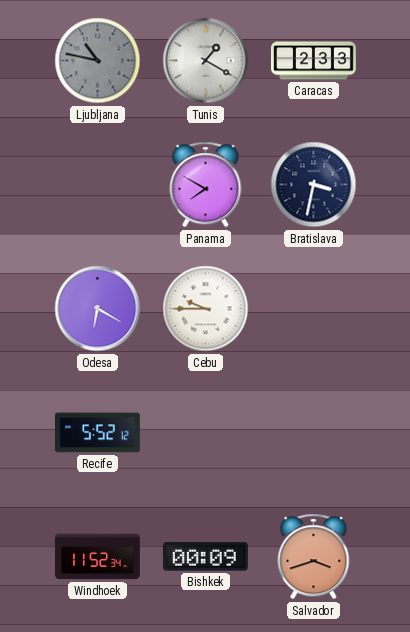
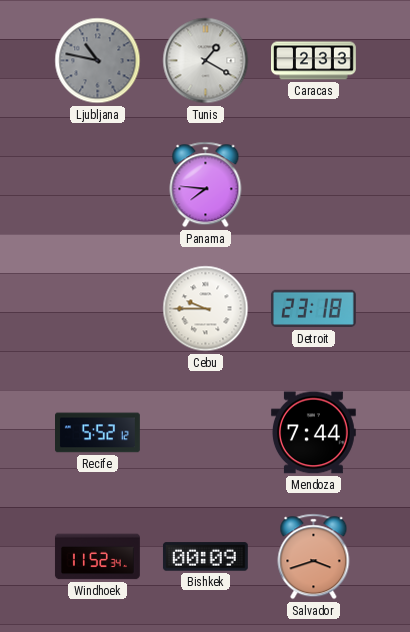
Panama: 7:50 -> 7:46
Bratislava: 3:32 -> none
Odesa: 6:20 -> none
Detroit: none -> 23:18
Mendoza: none -> 7:44
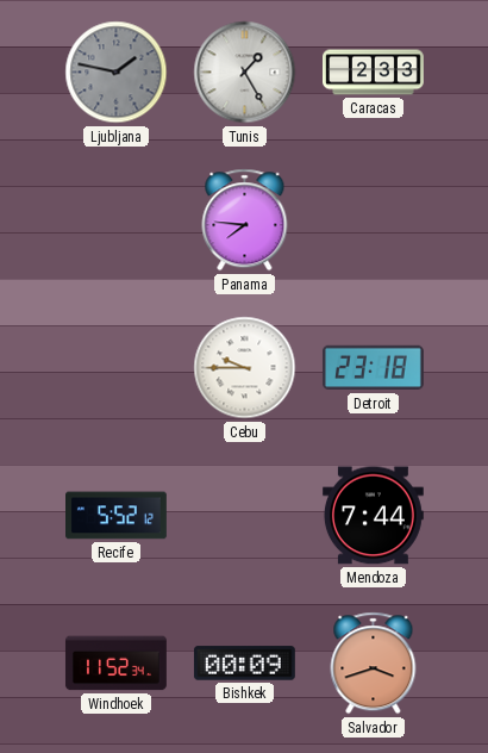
Ljubljana: 10:47 -> 1:47
Tunis: 1:20 -> 1:25
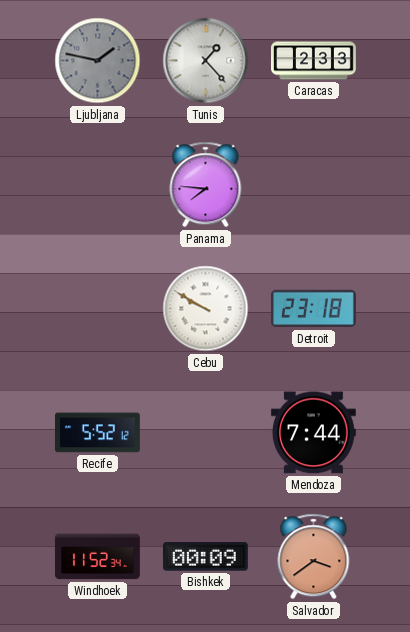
Tunis: 1:25 -> 1:23
Cebu: 9:45 -> 9:50
Salvador: 3:42 -> 3:39
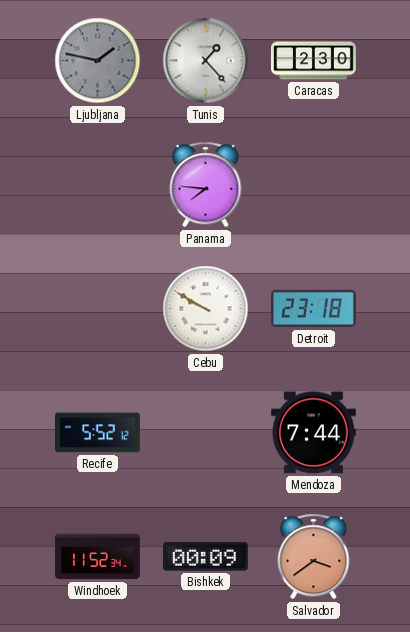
Caracas: 2:33 -> 2:30
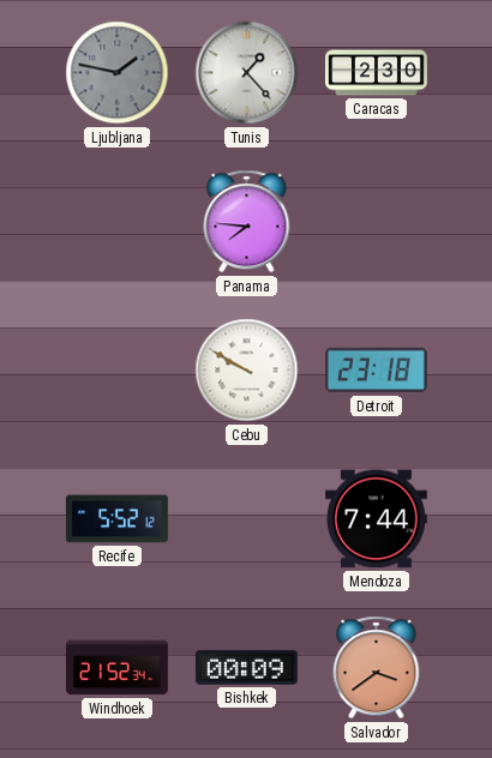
Windhoek: 11:52 -> 21:52
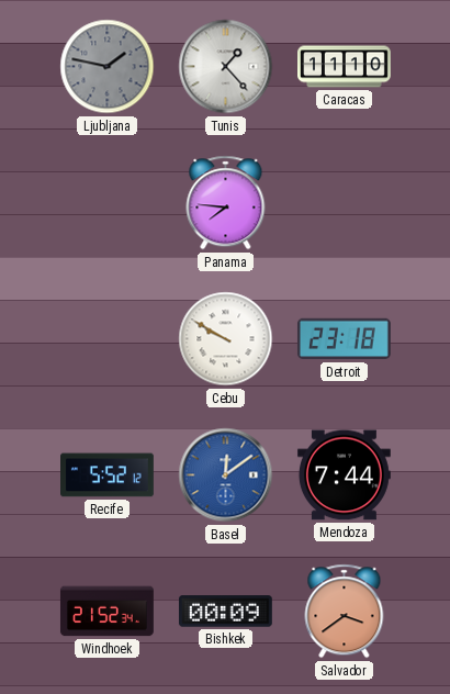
Caracas: 2:30 -> 11:10
Basel: none -> 12:09
